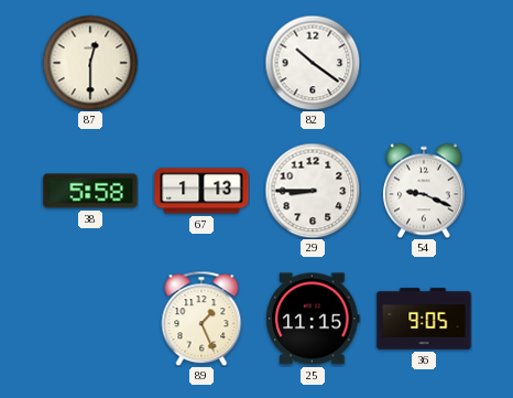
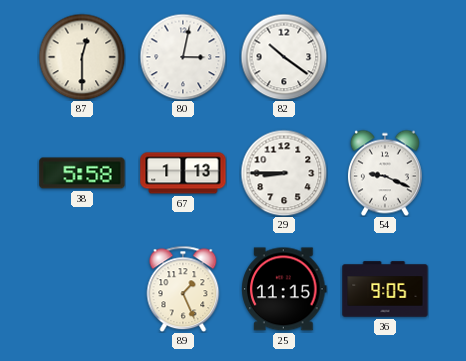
80: none -> 3:02
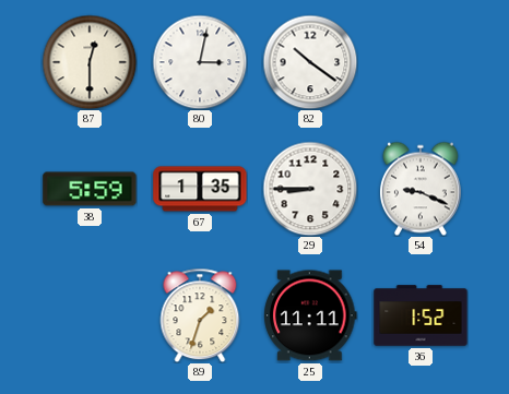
38: 5:58 -> 5:59
67: 1:13 -> 1:35
89: 1:26 -> 1:33
25: 11:15 -> 11:11
36: 9:05 -> 1:52
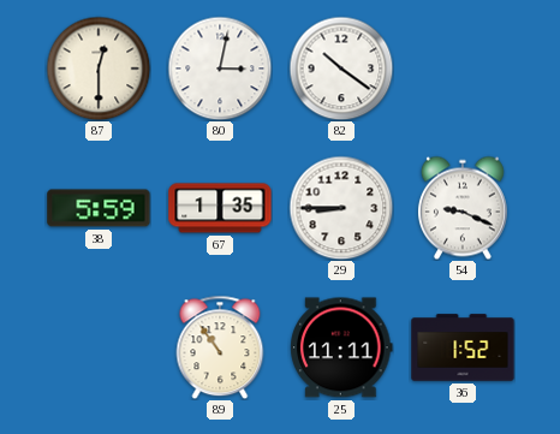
89: 1:33 -> 10:54
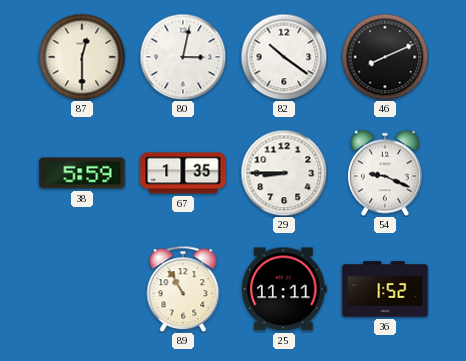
46: none -> 8:11
89: 10:54 -> 10:55
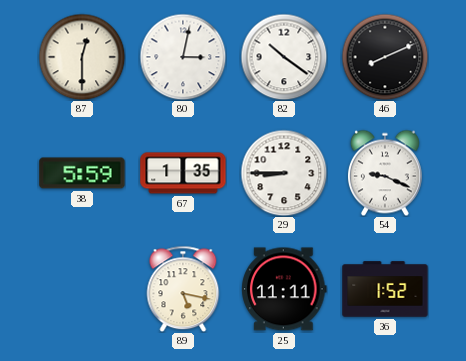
89: 10:55 -> 5:17
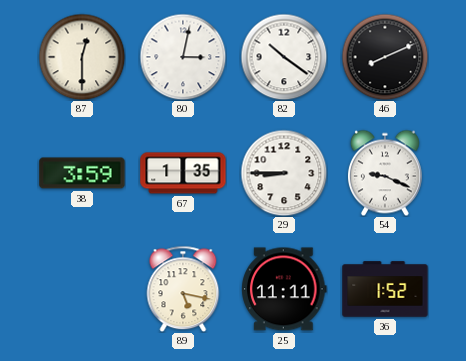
38: 5:59 -> 3:59
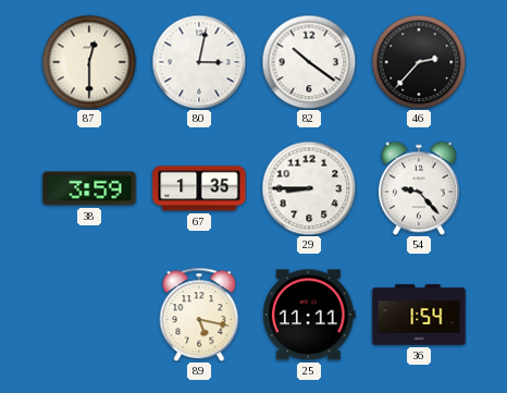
46: 8:11 -> 2:37
54: 9:19 -> 9:23
36: 1:52 -> 1:54
